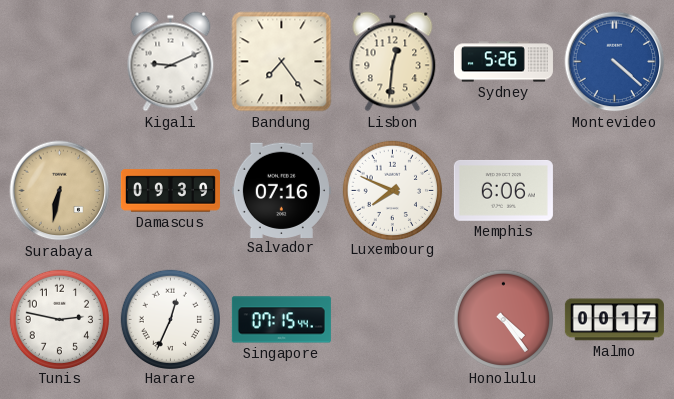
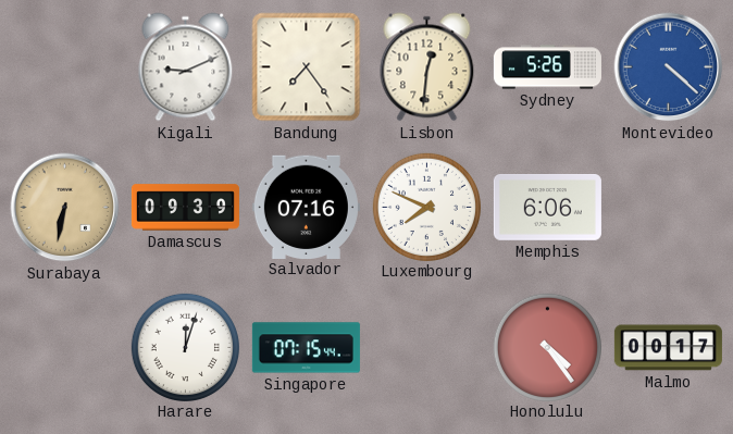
Tunis: 2:47 -> none
Harare: 12:34 -> 12:03
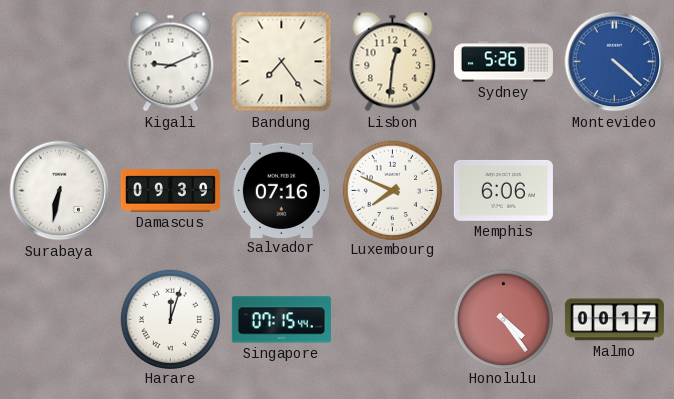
Surabaya dial: champagne -> white
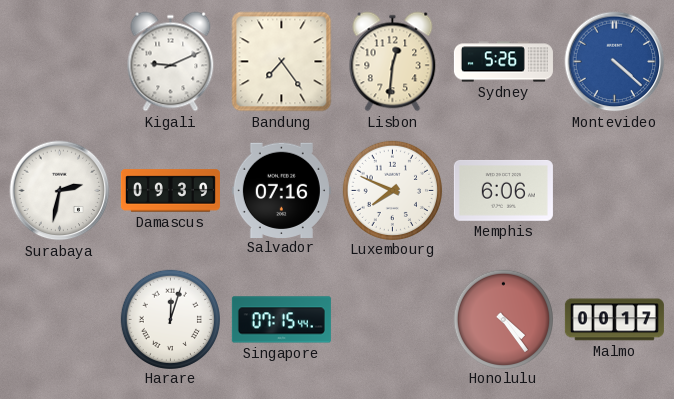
Surabaya: 6:32 -> 2:32
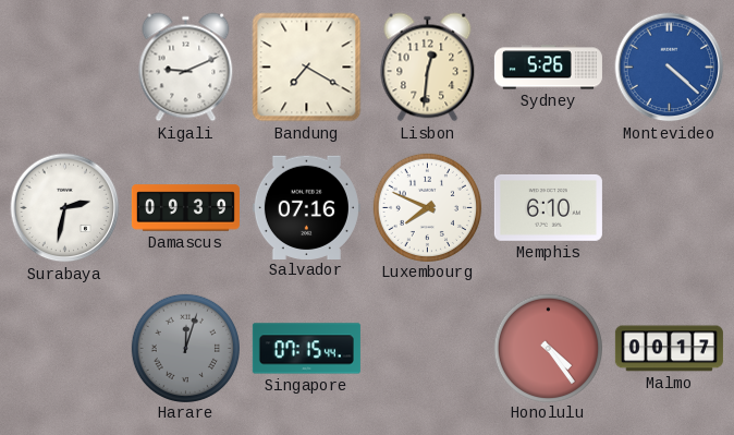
Bandung: 7:24 -> 7:20
Memphis: 6:06 -> 6:10
Harare dial: white -> grey
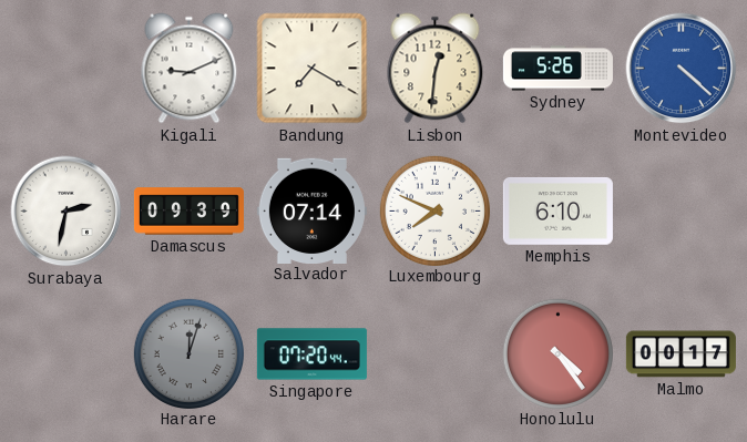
Salvador: 07:16 -> 07:14
Singapore: 07:15 -> 07:20
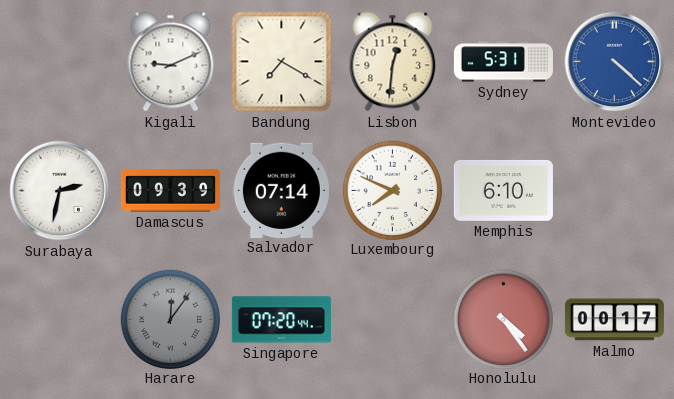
Sydney: 5:26 -> 5:31
Harare: 12:03 -> 12:06
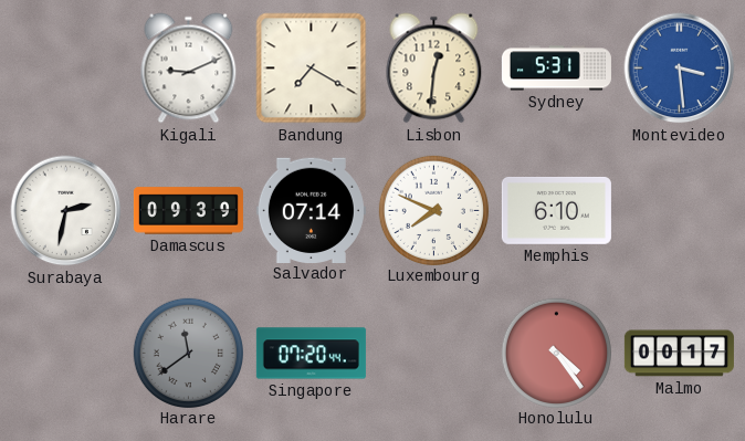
Montevideo: 4:22 -> 3:29
Harare: 12:06 -> 11:39
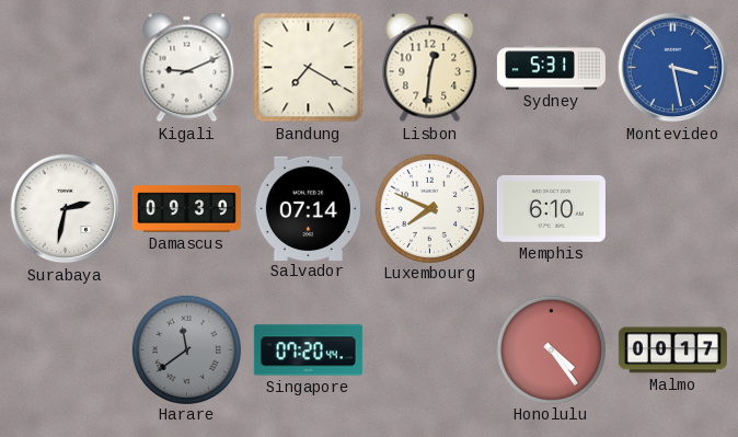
Montevideo: 3:29 -> 3:28
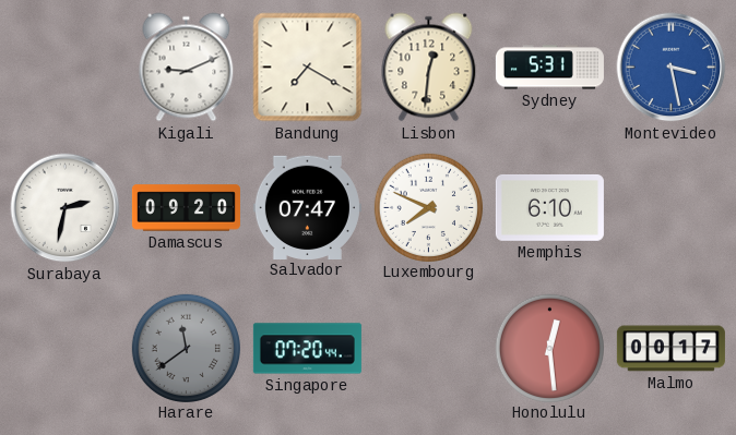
Damascus: 09:39 -> 09:20
Salvador: 07:14 -> 07:47
Honolulu: 4:24 -> 12:29
